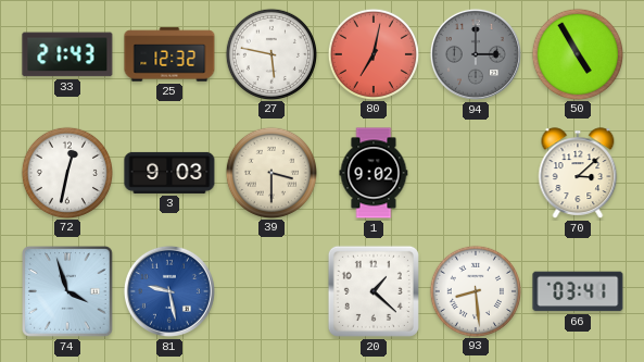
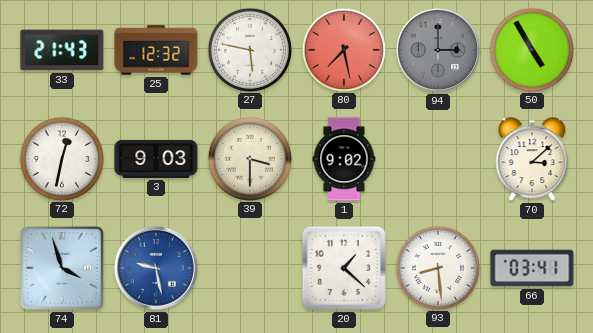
80: 7:02 -> 7:28
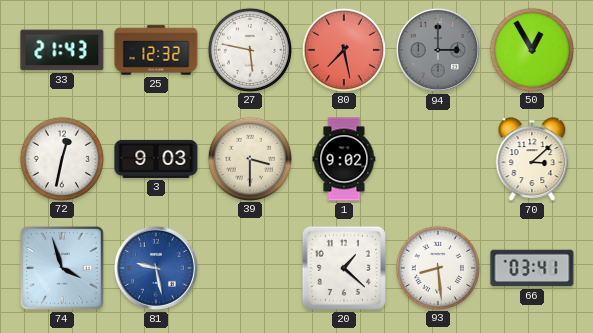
50: 4:55 -> 12:55
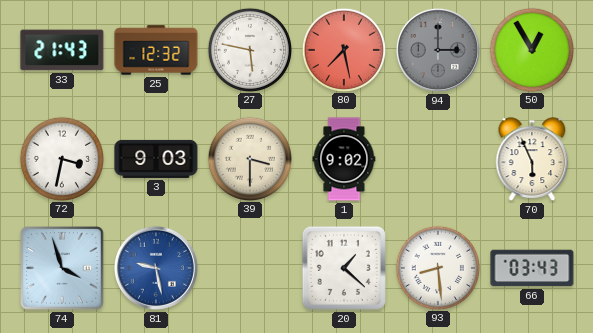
72: 12:32 -> 3:32
70: 3:08 -> 5:56
66: 03:41 -> 03:43
